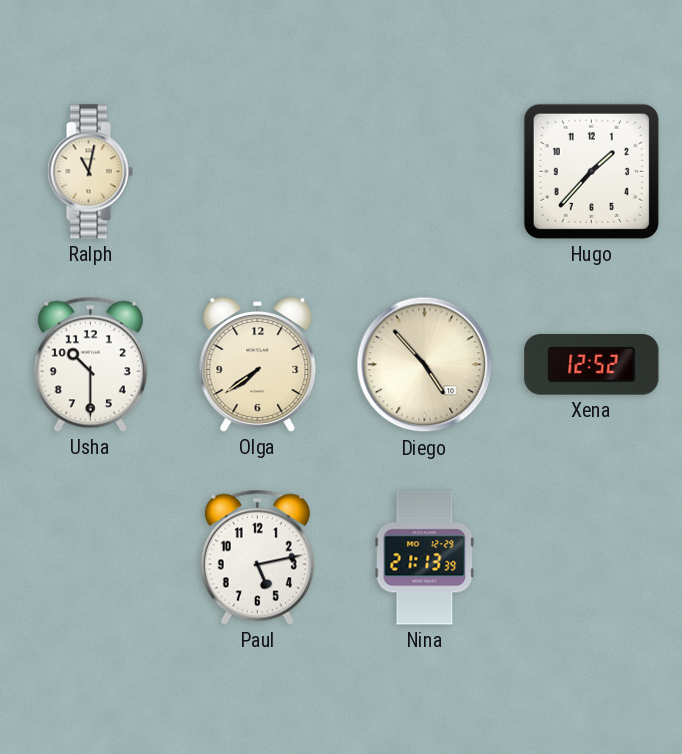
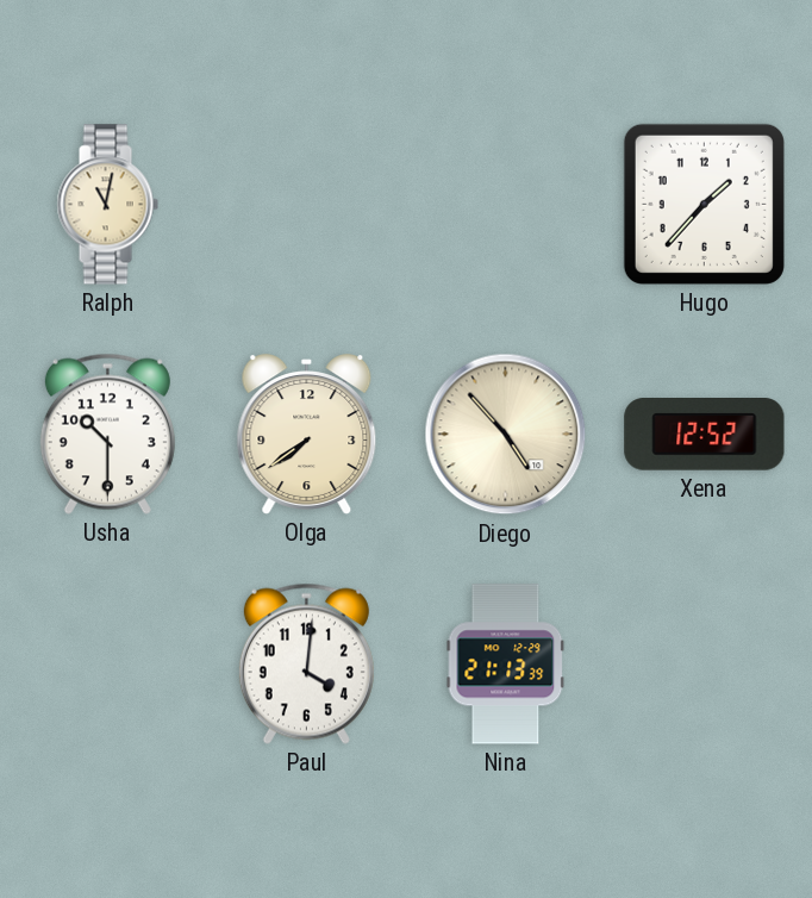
Paul: 5:13 -> 4:01
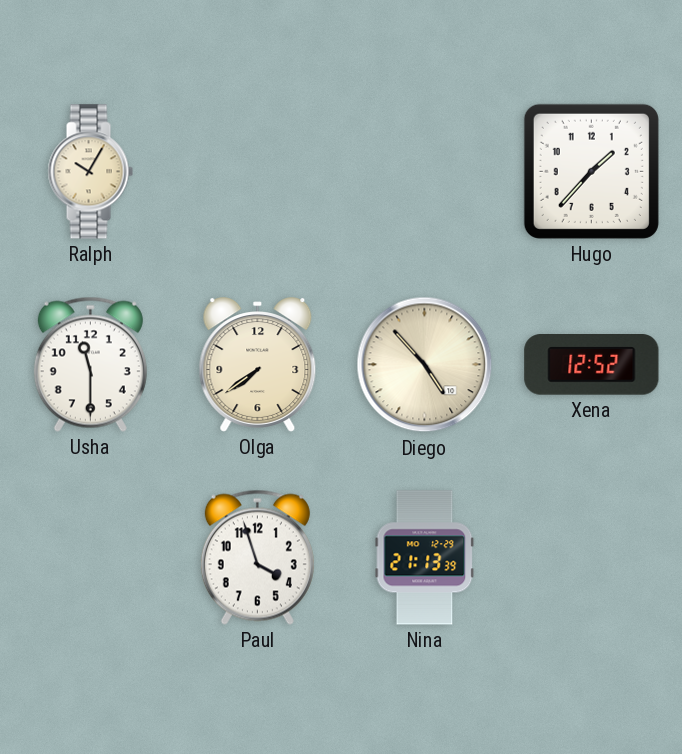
Ralph: 11:02 -> 10:05
Usha: 10:30 -> 11:30
Paul: 4:01 -> 3:57
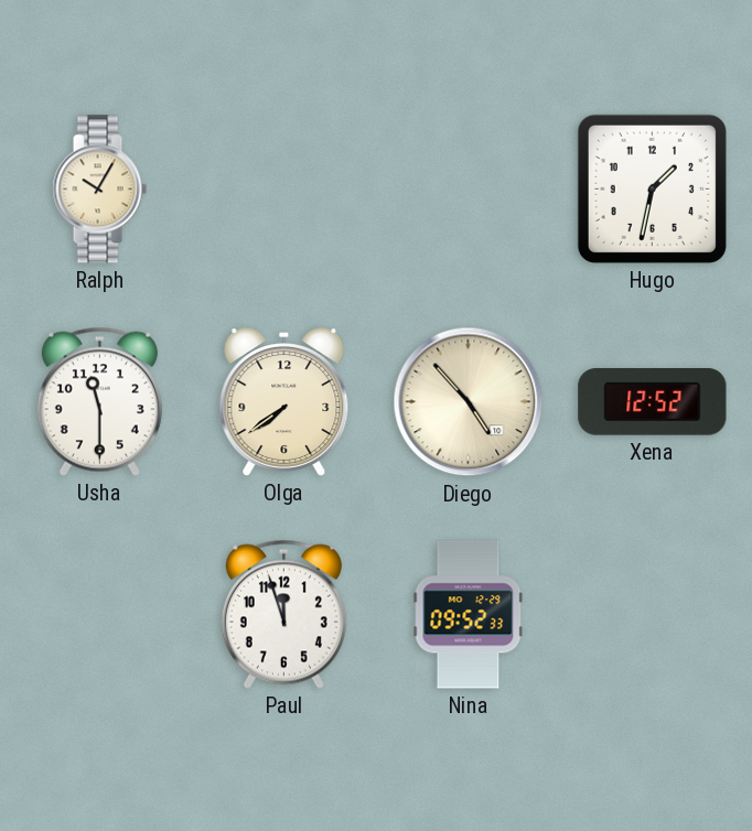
Hugo: 1:37 -> 1:32
Paul: 3:57 -> 11:57
Nina: 21:13 -> 09:52
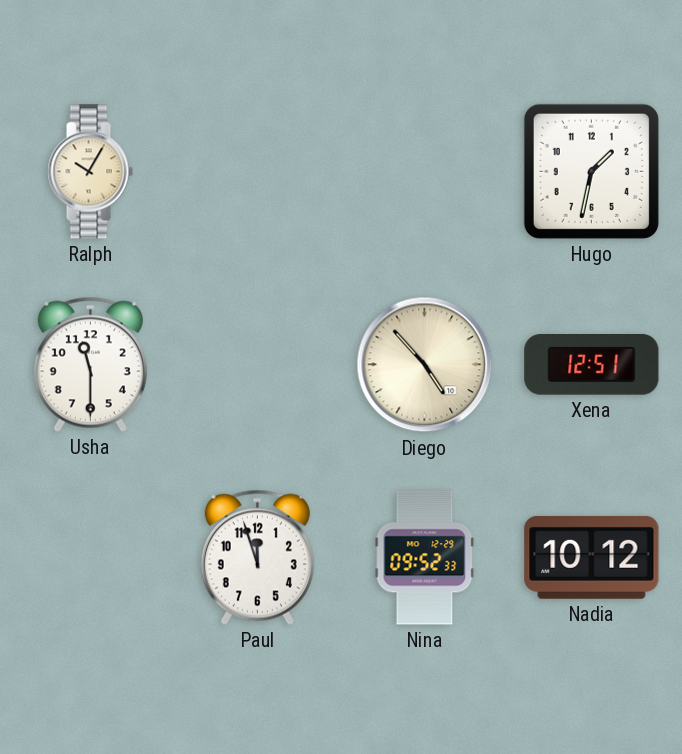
Olga: 7:39 -> none
Xena: 12:52 -> 12:51
Nadia: none -> 10:12
